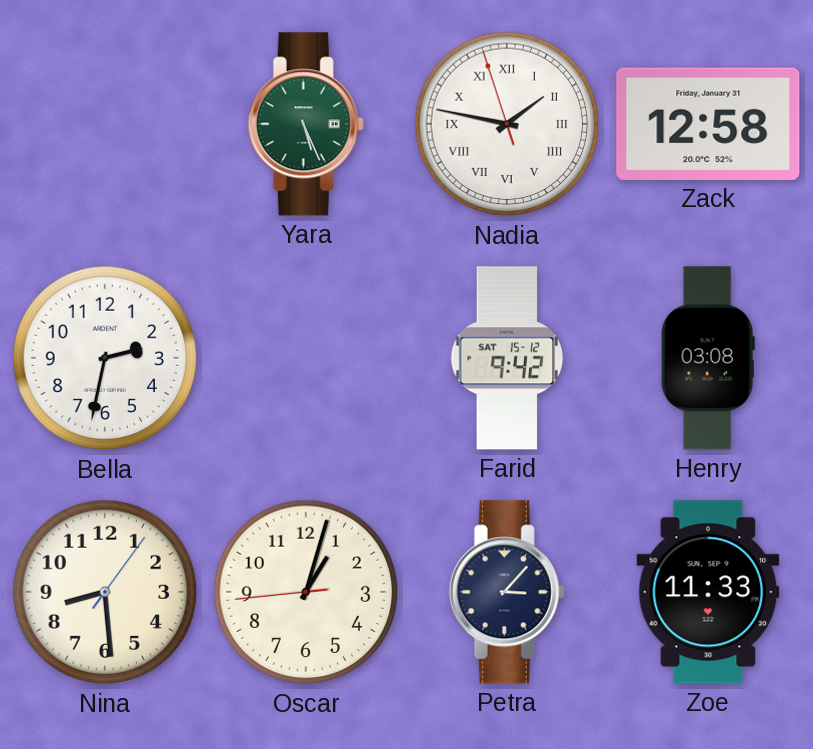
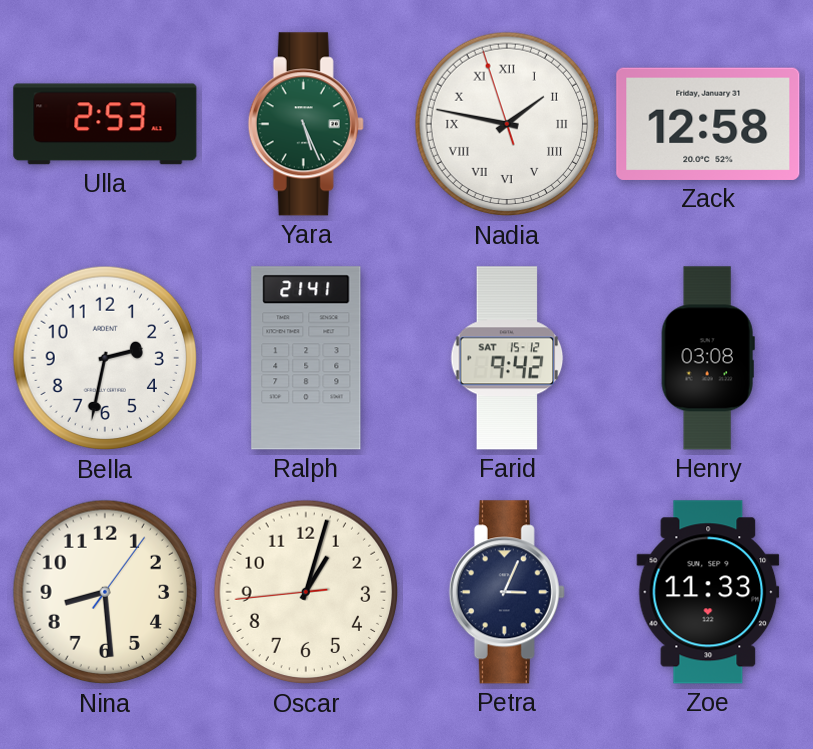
Ulla: none -> 2:53
Ralph: none -> 21:41
Petra: 3:07 -> 3:04
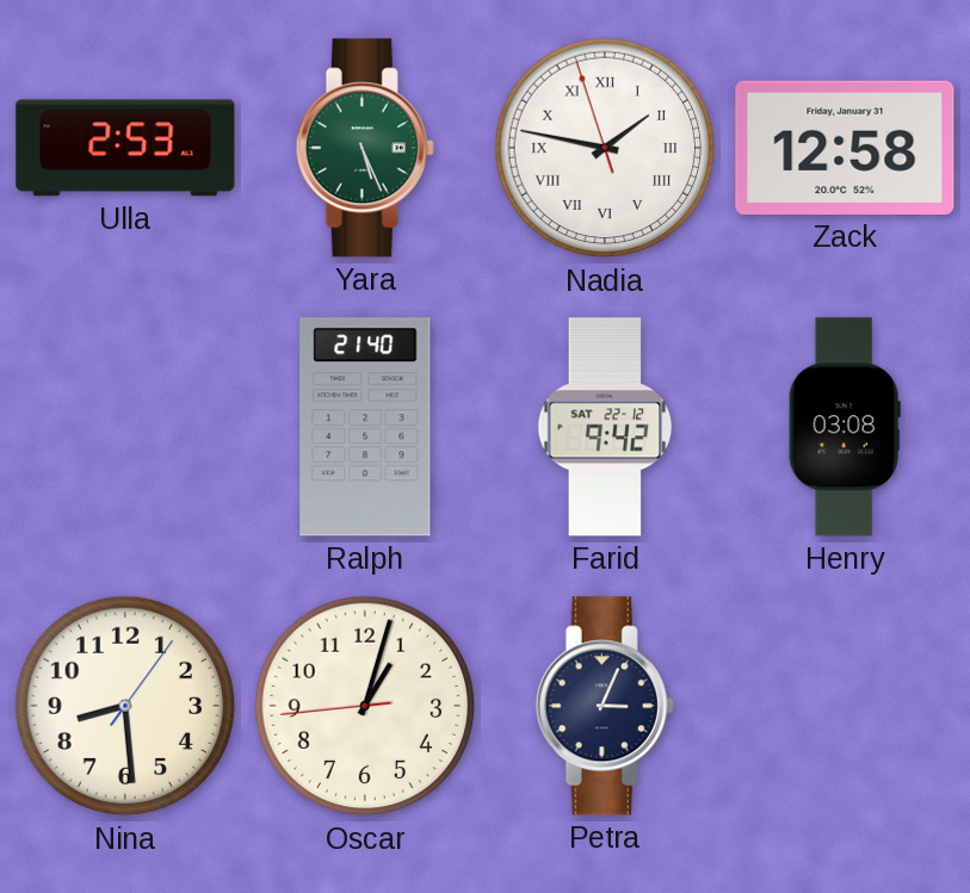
Bella: 2:32 -> none
Ralph: 21:41 -> 21:40
Farid date: SAT 15-12 -> SAT 22-12
Zoe: 11:33 -> none
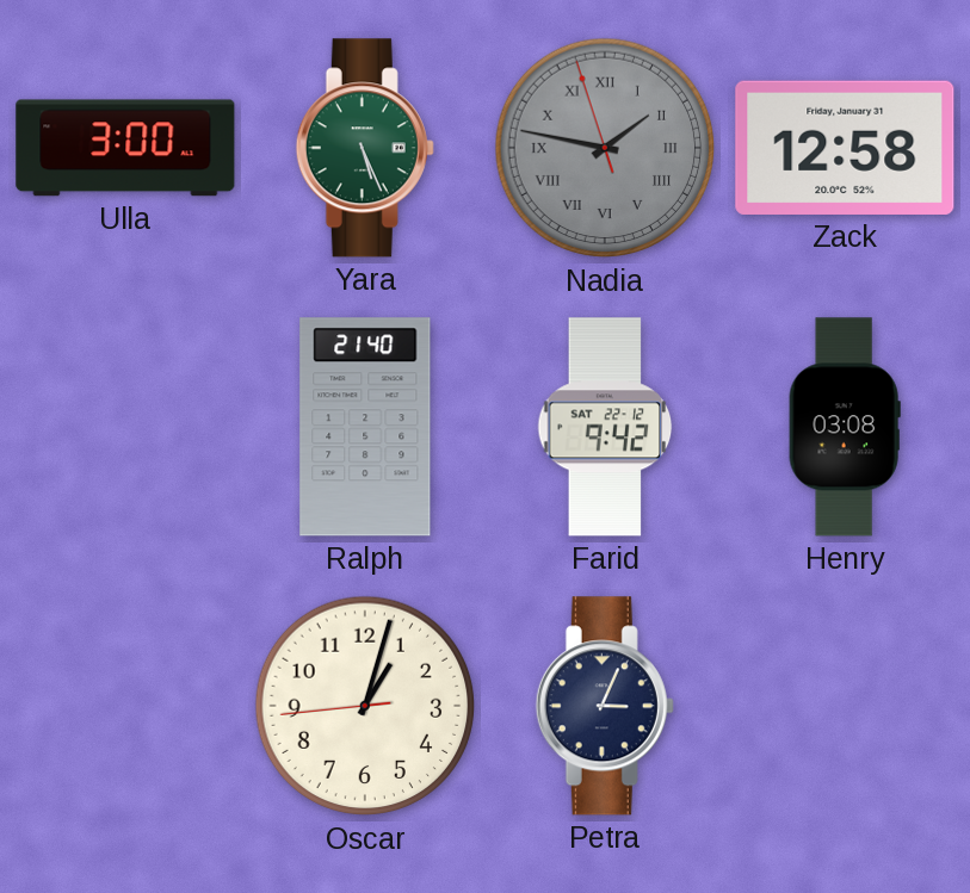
Ulla: 2:53 -> 3:00
Nadia dial: white -> grey
Nina: 8:29 -> none
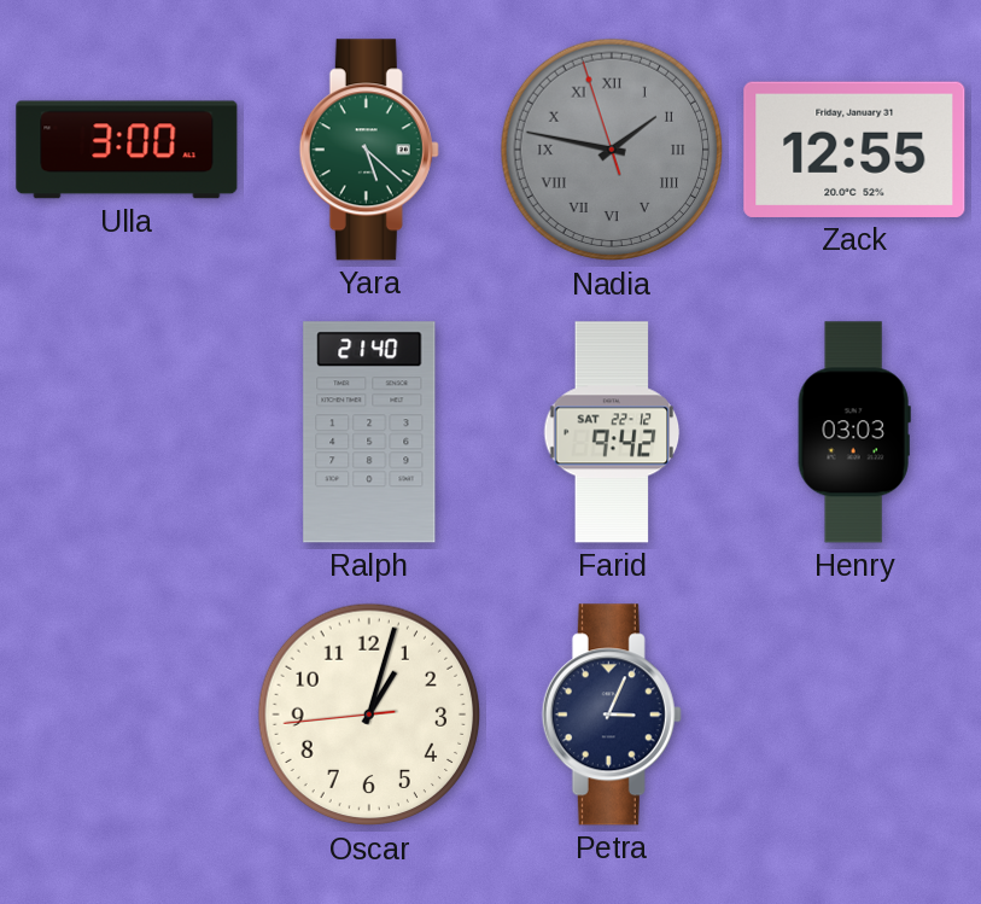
Yara: 5:26 -> 5:22
Zack: 12:58 -> 12:55
Henry: 03:08 -> 03:03
